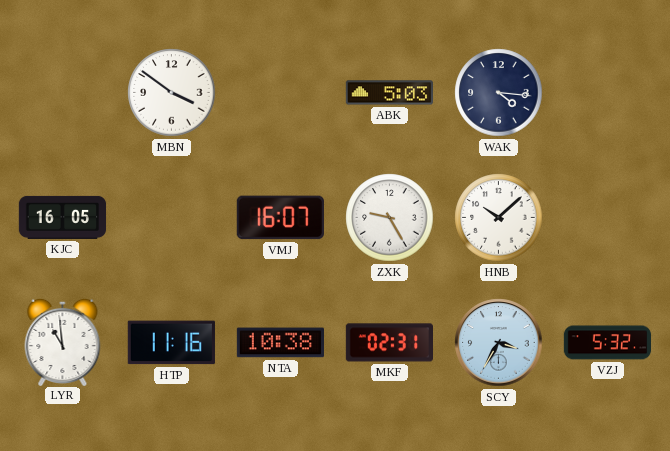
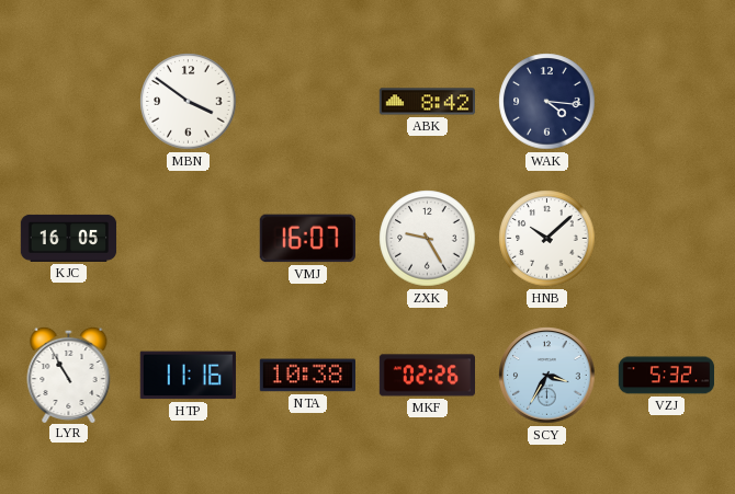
ABK: 5:03 -> 8:42
LYR: 10:59 -> 10:55
MKF: 02:31 -> 02:26
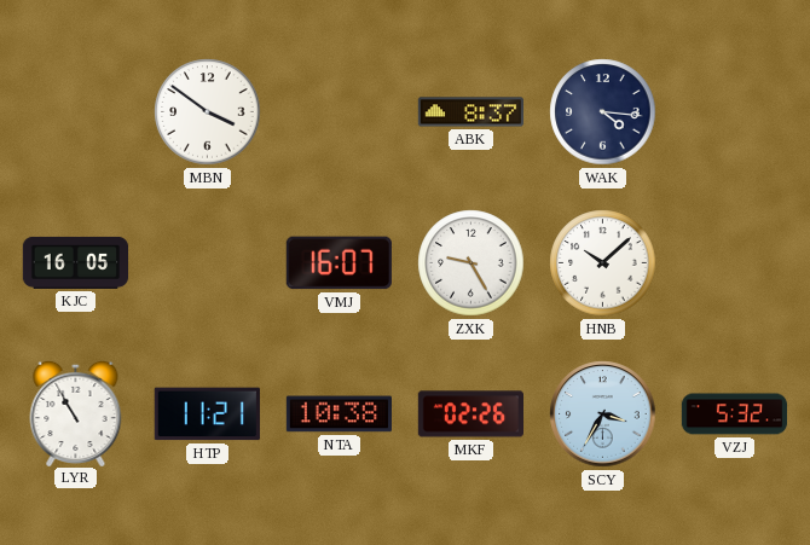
ABK: 8:42 -> 8:37
HTP: 11:16 -> 11:21
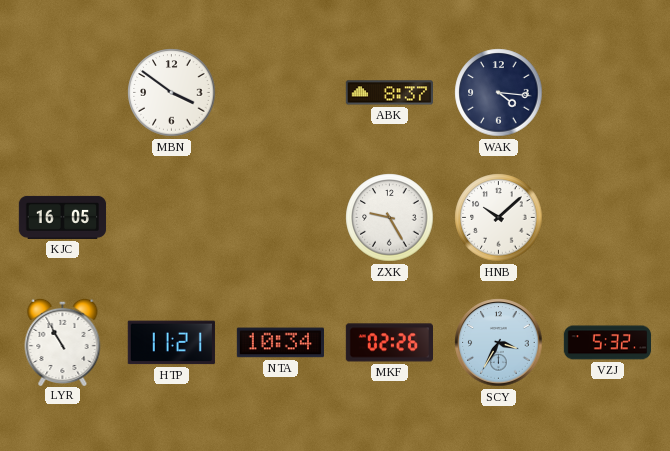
VMJ: 16:07 -> none
NTA: 10:38 -> 10:34
